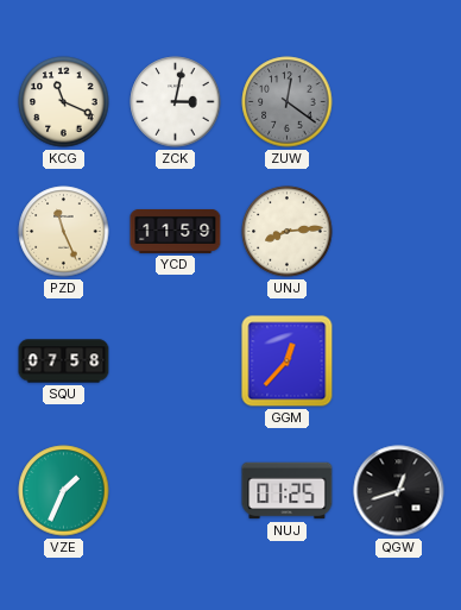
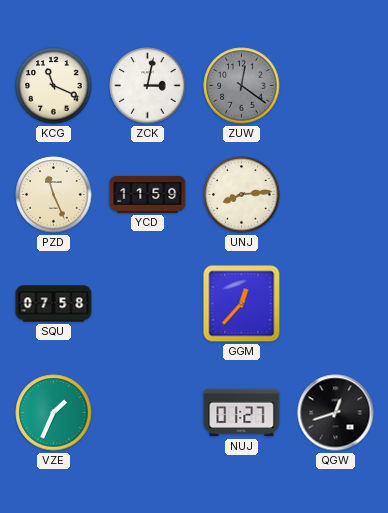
NUJ: 01:25 -> 01:27
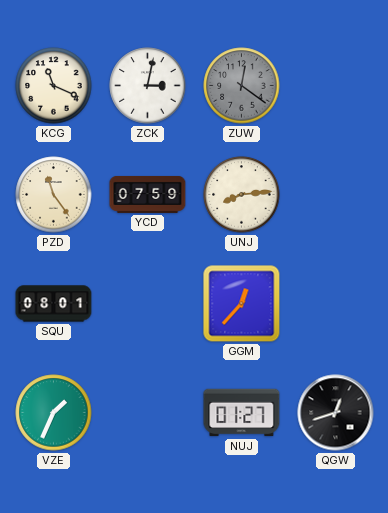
PZD: 11:26 -> 11:24
YCD: 11:59 -> 07:59
SQU: 07:58 -> 08:01
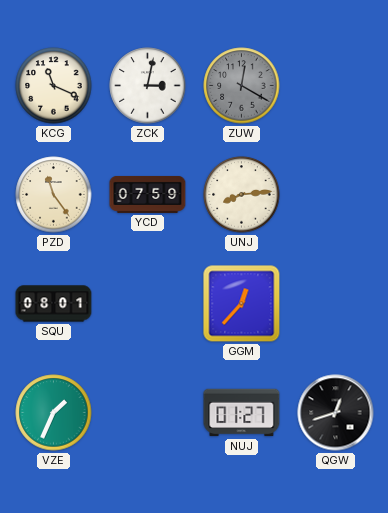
ZUW: 12:21 -> 12:20
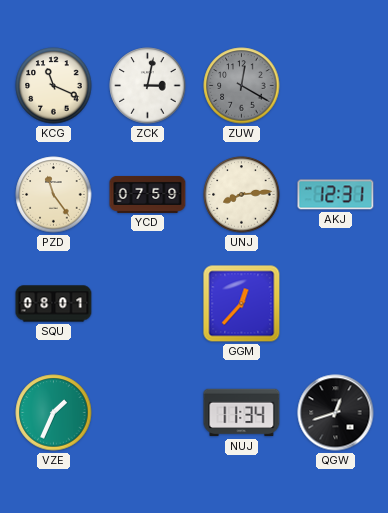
AKJ: none -> 12:31
NUJ: 01:27 -> 11:34
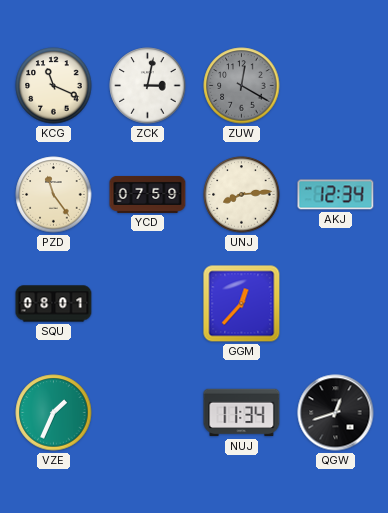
AKJ: 12:31 -> 12:34
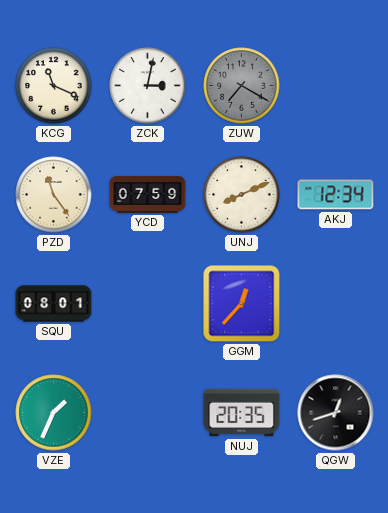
ZUW: 12:20 -> 7:20
UNJ: 8:14 -> 8:11
NUJ: 11:34 -> 20:35
